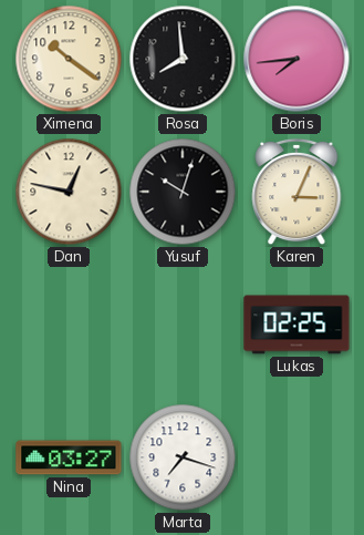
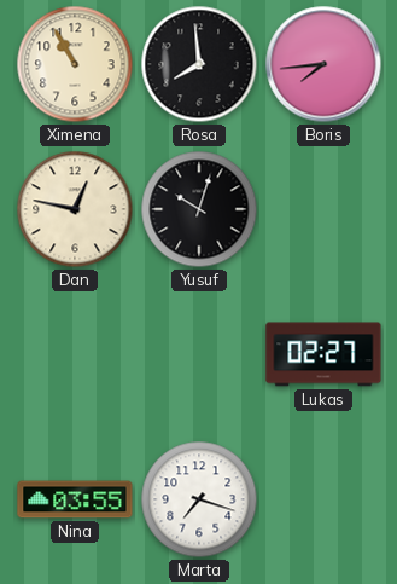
Ximena: 10:21 -> 10:55
Karen: 3:04 -> none
Lukas: 02:25 -> 02:27
Nina: 03:27 -> 03:55
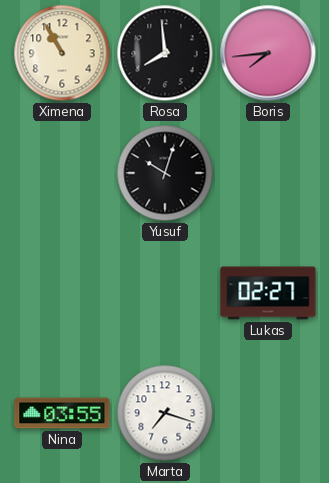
Dan: 12:47 -> none
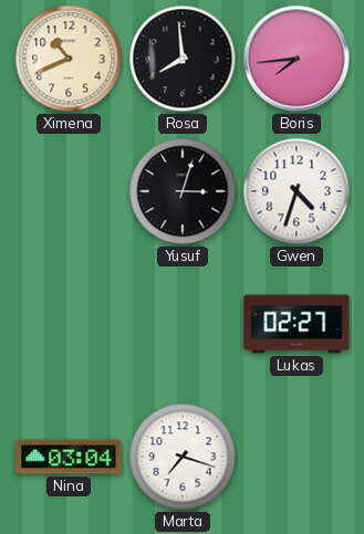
Ximena: 10:55 -> 10:41
Yusuf: 10:03 -> 3:03
Gwen: none -> 4:33
Nina: 03:55 -> 03:04
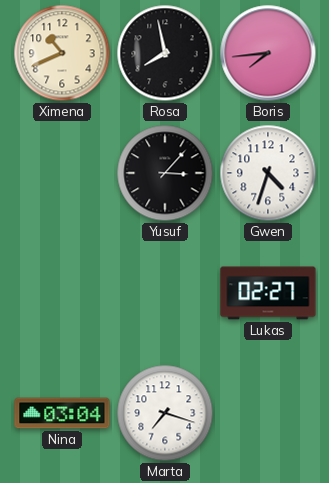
Rosa: 7:59 -> 7:58
Yusuf: 3:03 -> 3:07
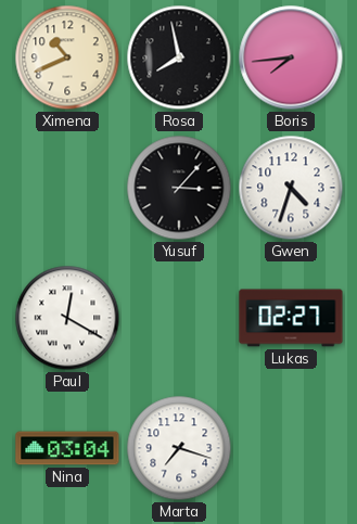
Paul: none -> 12:20
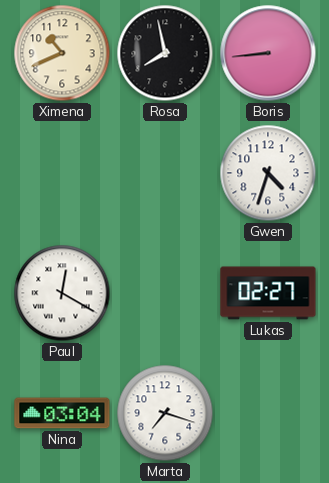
Boris: 7:44 -> 8:44
Yusuf: 3:07 -> none
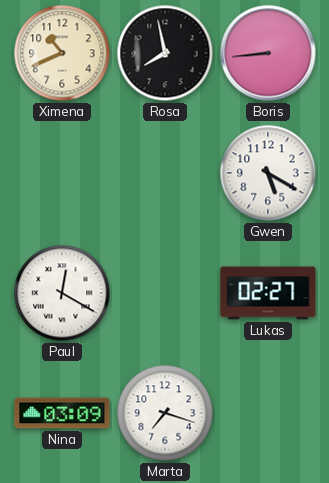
Gwen: 4:33 -> 5:20
Nina: 03:04 -> 03:09
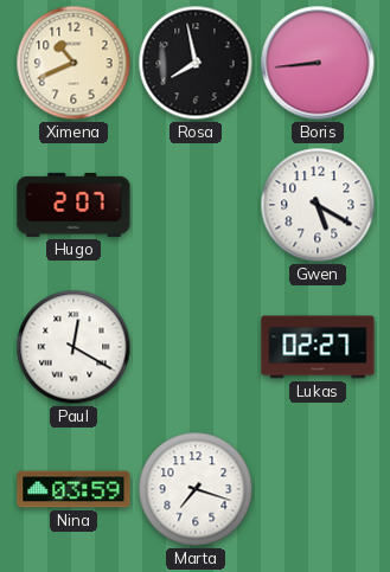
Hugo: none -> 2:07
Nina: 03:09 -> 03:59
